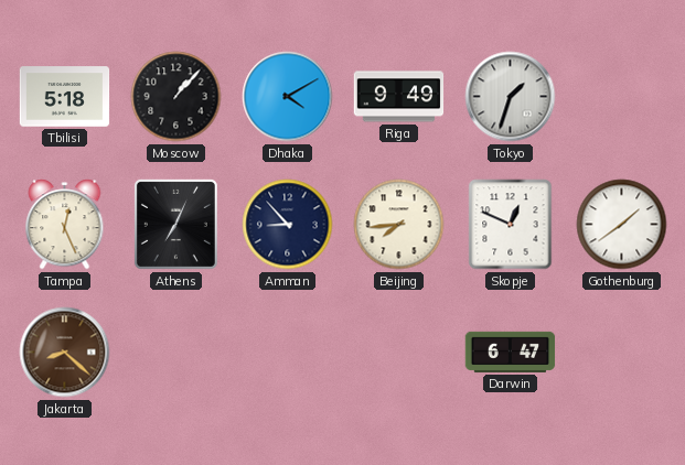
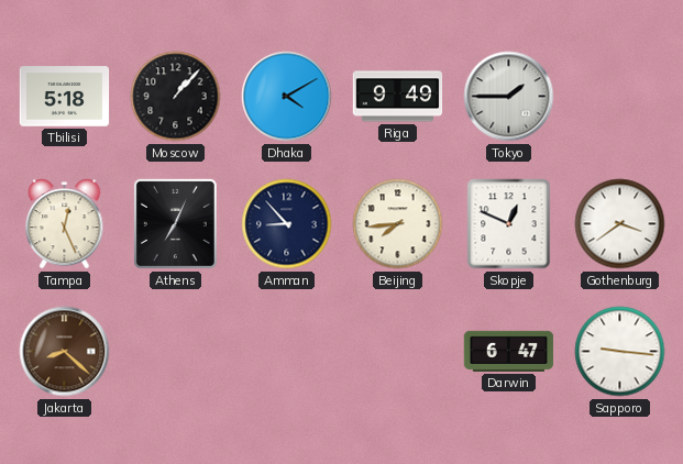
Tokyo: 1:33 -> 1:45
Gothenburg: 1:39 -> 3:39
Sapporo: none -> 9:16
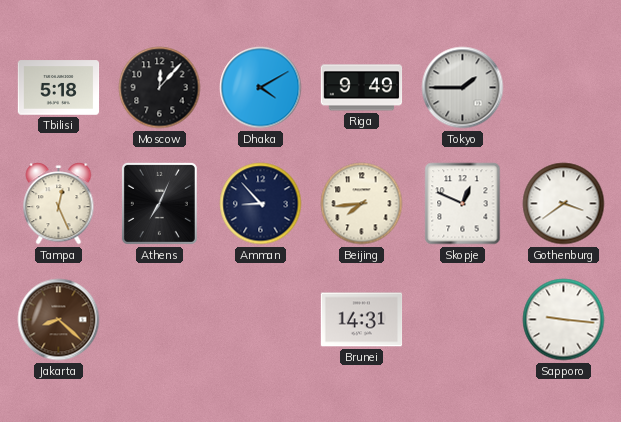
Moscow: 1:07 -> 12:07
Brunei: none -> 14:31
Darwin: 6:47 -> none
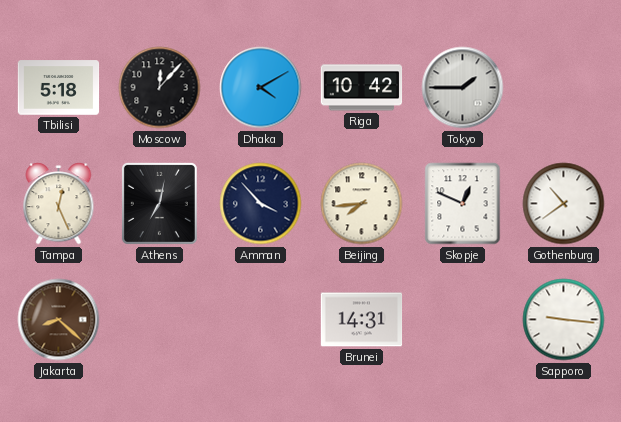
Riga: 9:49 -> 10:42
Athens: 7:04 -> 7:02
Amman: 8:53 -> 3:53
Gothenburg: 3:39 -> 10:39
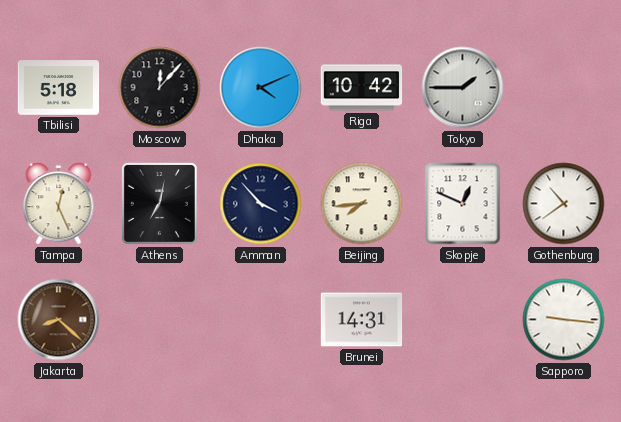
Dhaka: 4:10 -> 4:11
